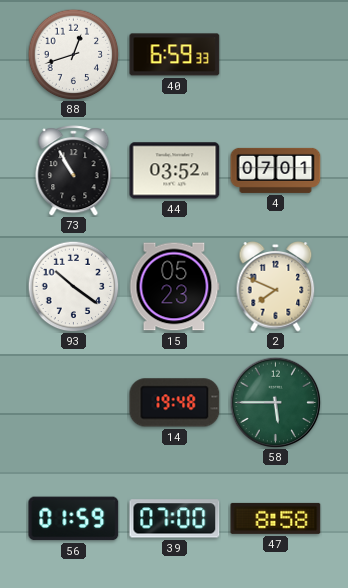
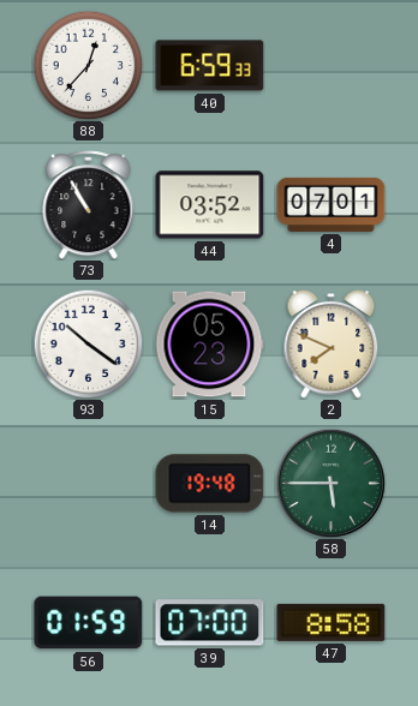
88: 12:42 -> 12:37
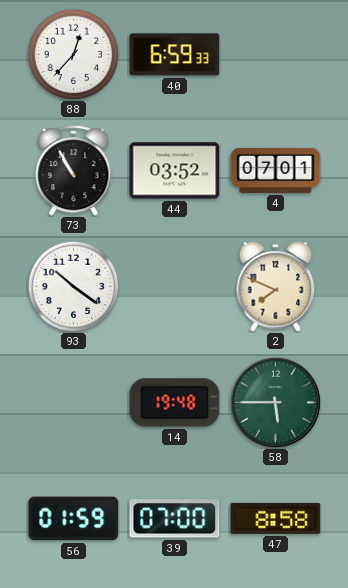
15: 05:23 -> none
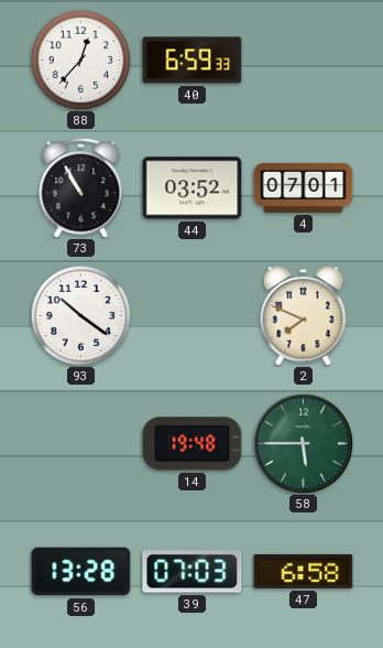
56: 01:59 -> 13:28
39: 07:00 -> 07:03
47: 8:58 -> 6:58
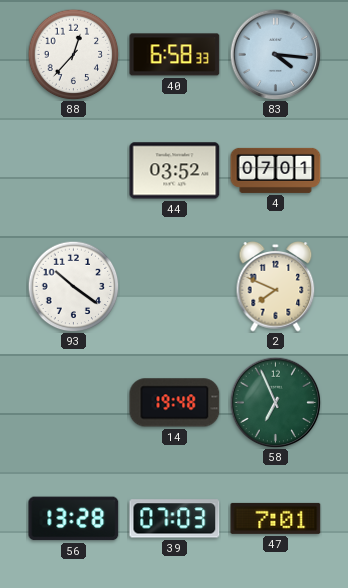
40: 6:59 -> 6:58
83: none -> 4:16
73: 10:55 -> none
58: 5:45 -> 6:56
47: 6:58 -> 7:01
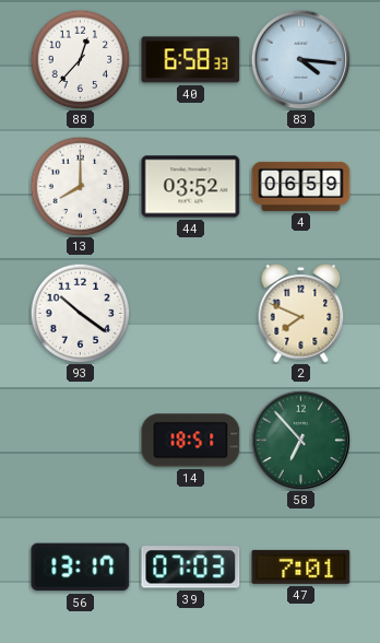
13: none -> 8:00
4: 07:01 -> 06:59
14: 19:48 -> 18:51
58: 6:56 -> 6:53
56: 13:28 -> 13:17
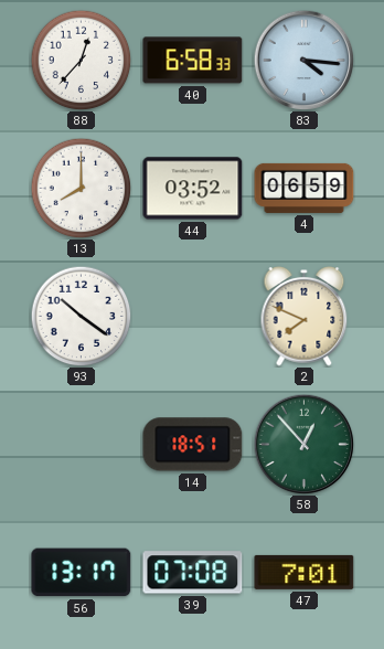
58: 6:53 -> 12:53
39: 07:03 -> 07:08
